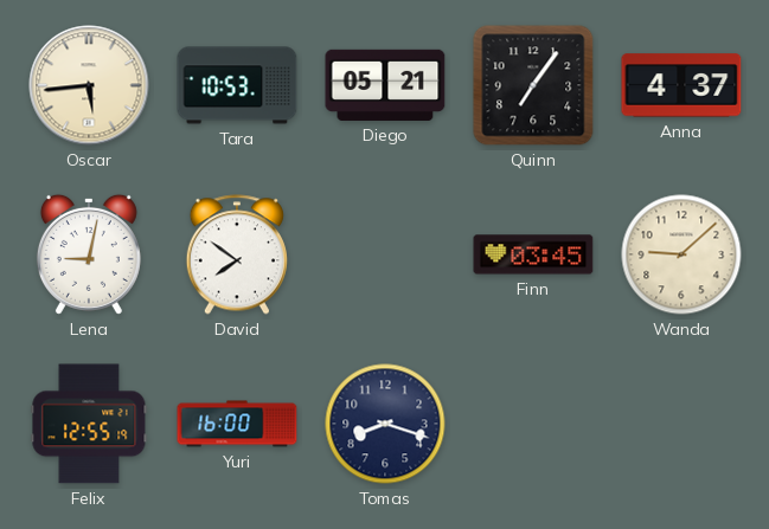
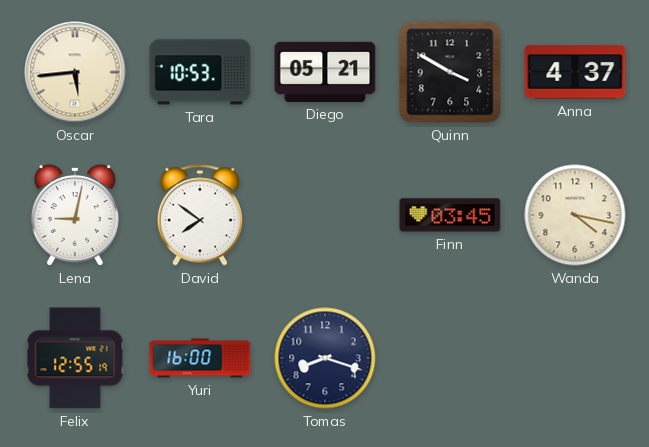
Quinn: 7:06 -> 3:50
Wanda: 9:08 -> 4:17
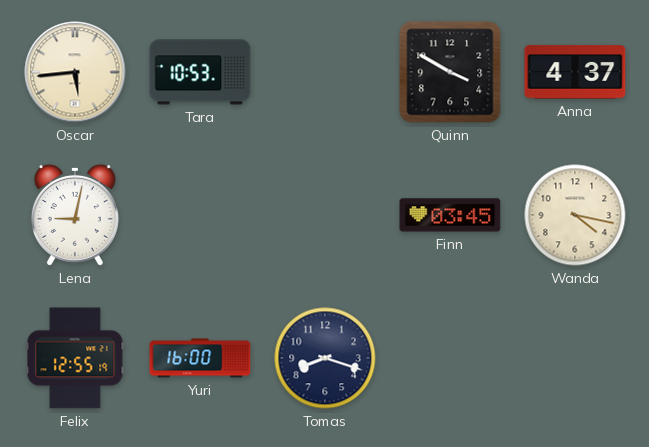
Diego: 05:21 -> none
David: 7:51 -> none
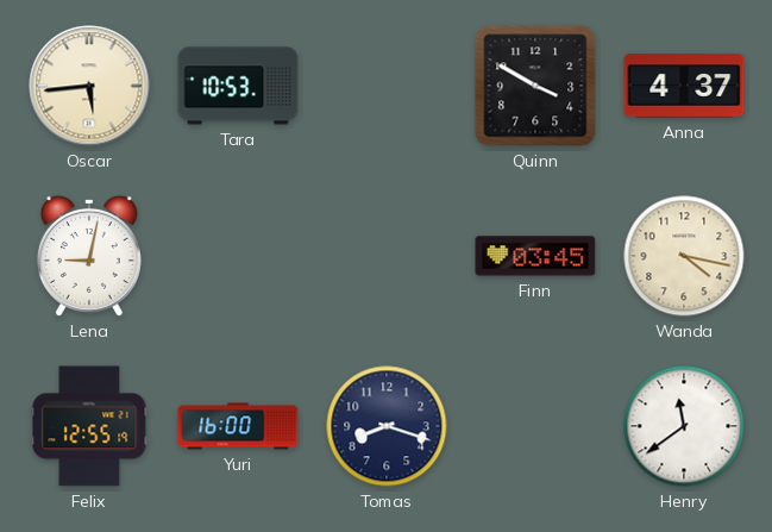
Henry: none -> 11:39
